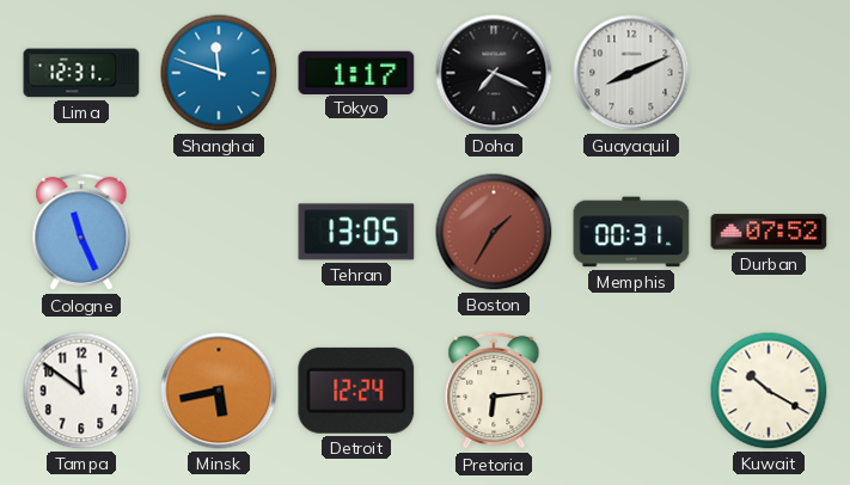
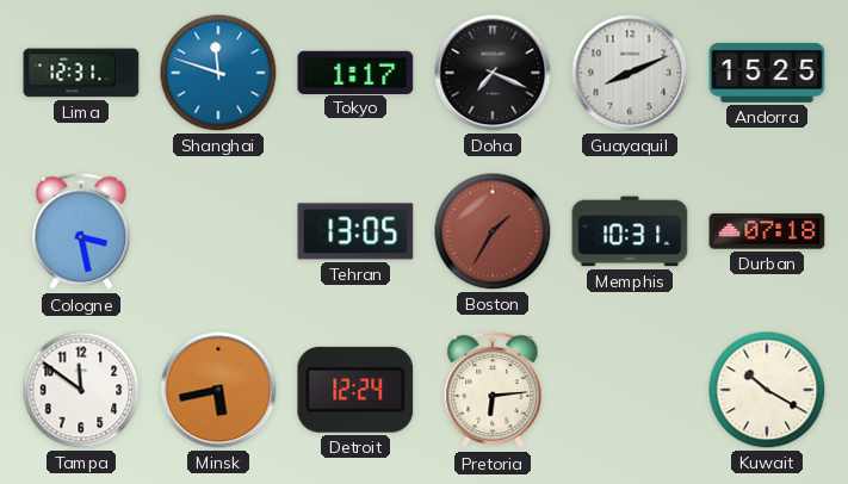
Andorra: none -> 15:25
Cologne: 11:26 -> 3:28
Memphis: 00:31 -> 10:31
Durban: 07:52 -> 07:18
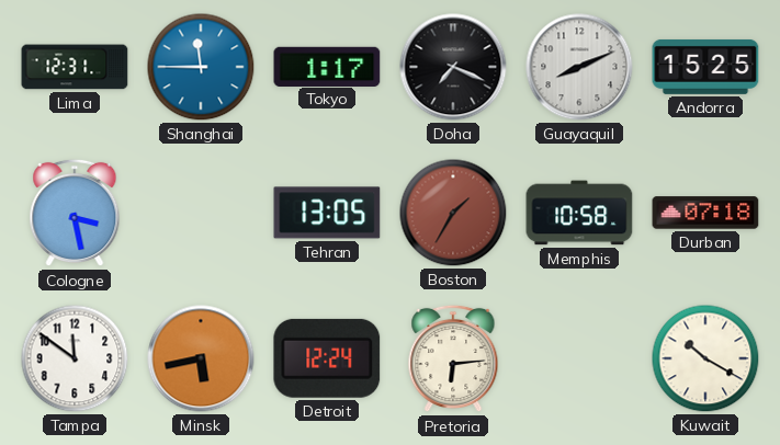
Shanghai: 11:48 -> 11:45
Memphis: 10:31 -> 10:58
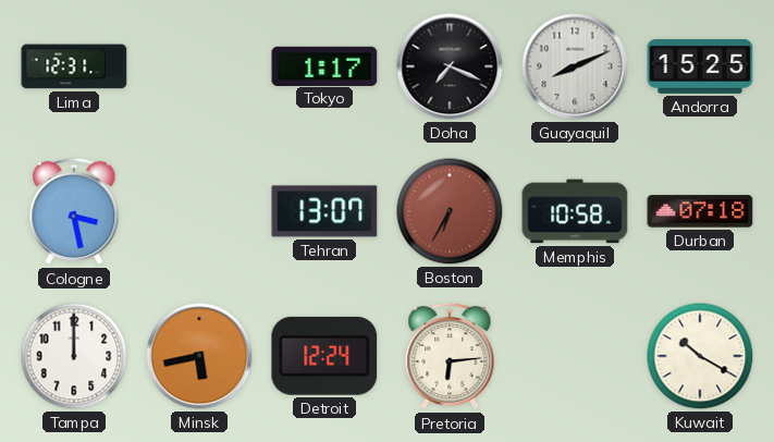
Shanghai: 11:45 -> none
Tehran: 13:05 -> 13:07
Boston: 1:35 -> 6:35
Tampa: 11:51 -> 12:00
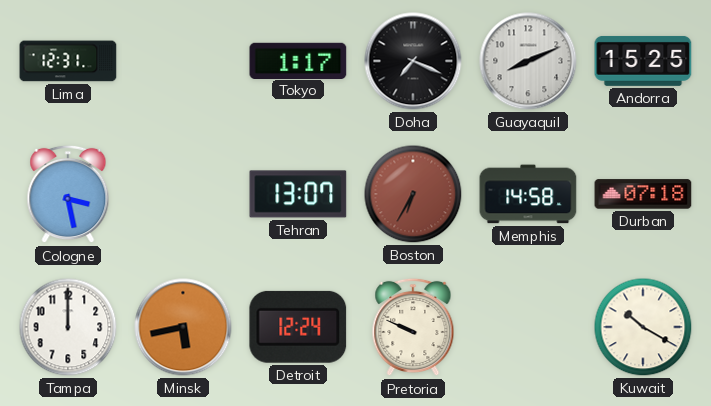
Memphis: 10:58 -> 14:58
Pretoria: 6:14 -> 9:49
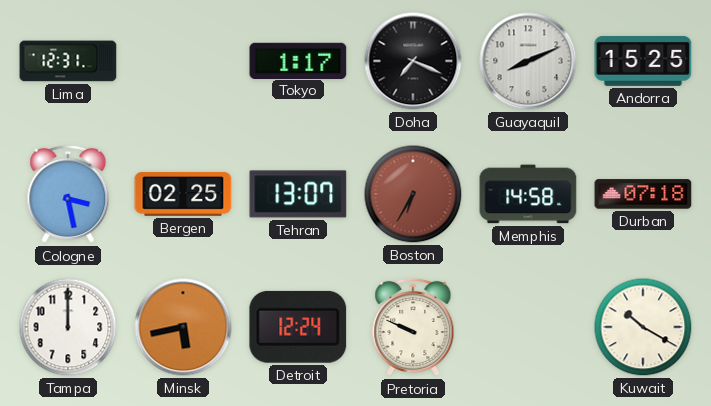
Bergen: none -> 02:25
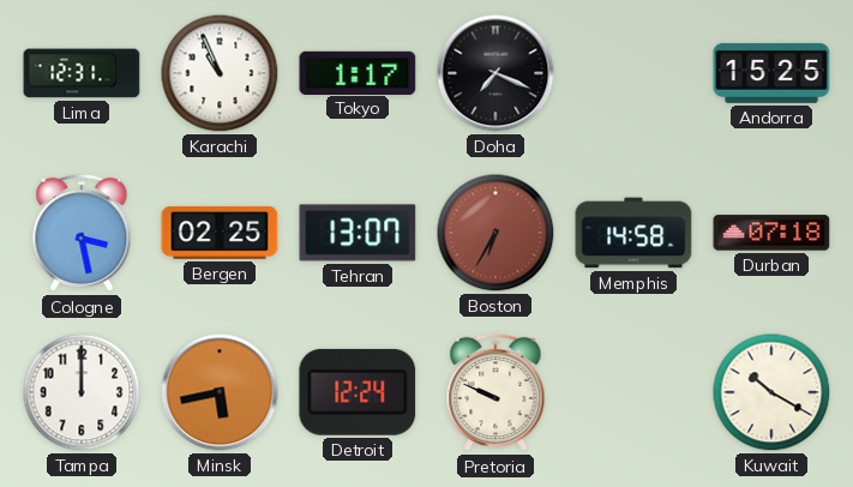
Karachi: none -> 10:56
Guayaquil: 8:11 -> none
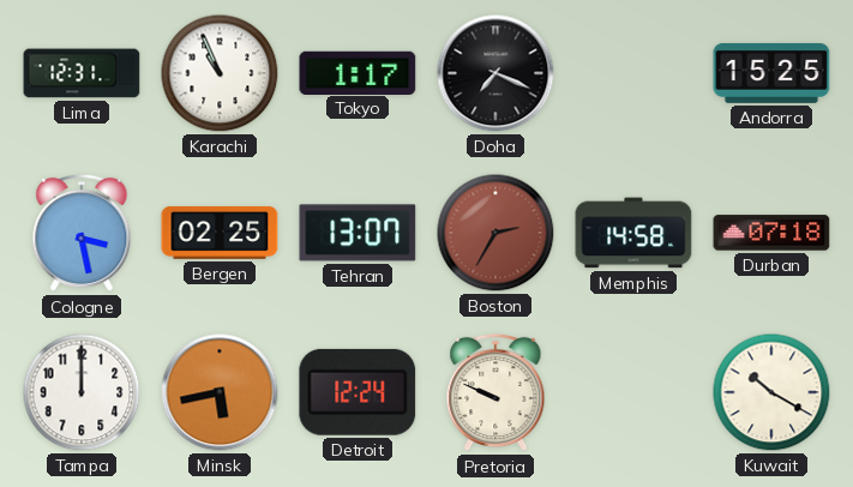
Boston: 6:35 -> 2:35
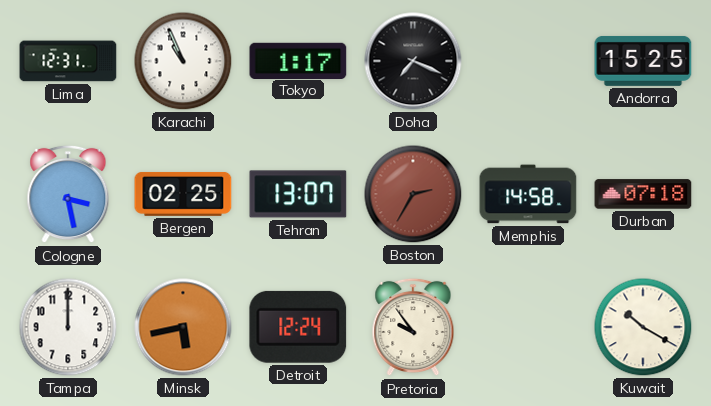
Pretoria: 9:49 -> 9:54
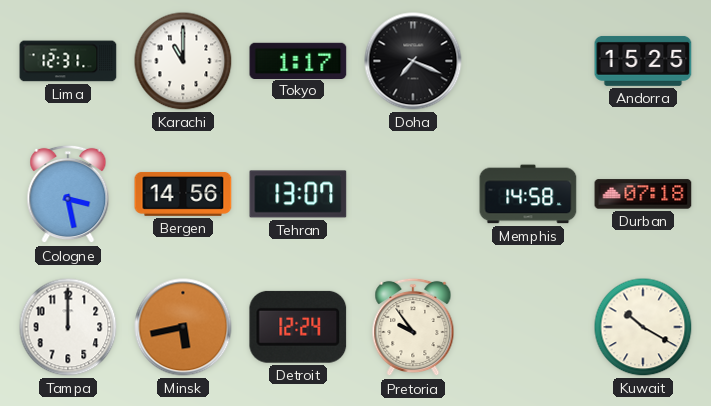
Karachi: 10:56 -> 11:00
Bergen: 02:25 -> 14:56
Boston: 2:35 -> none
